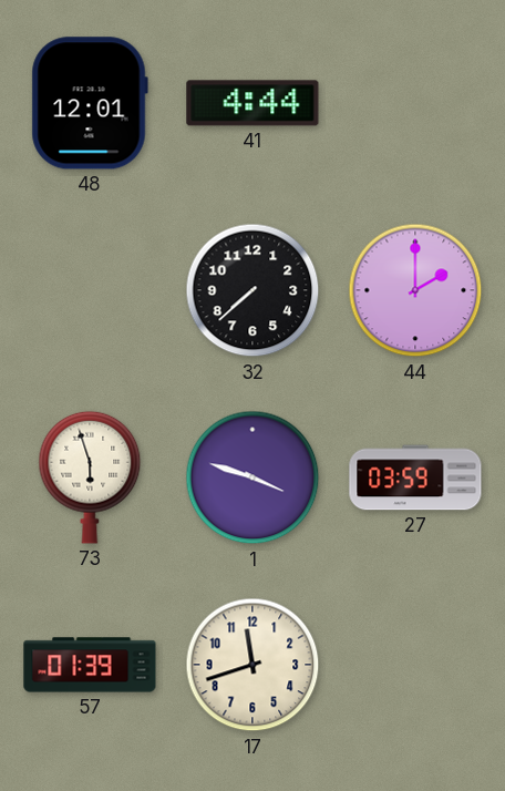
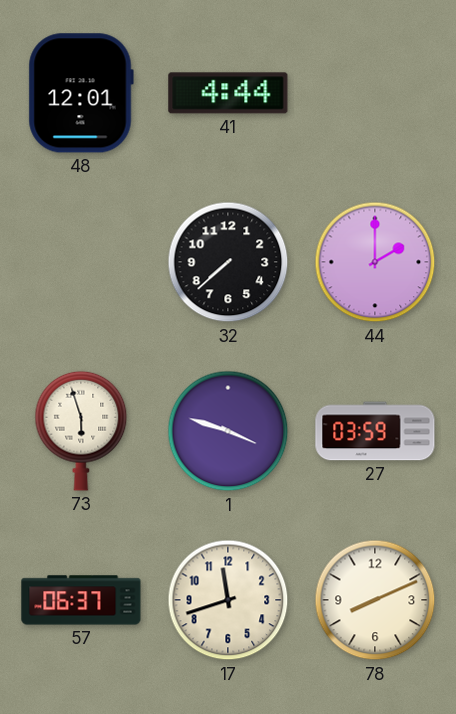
57: 01:39 -> 06:37
78: none -> 8:11
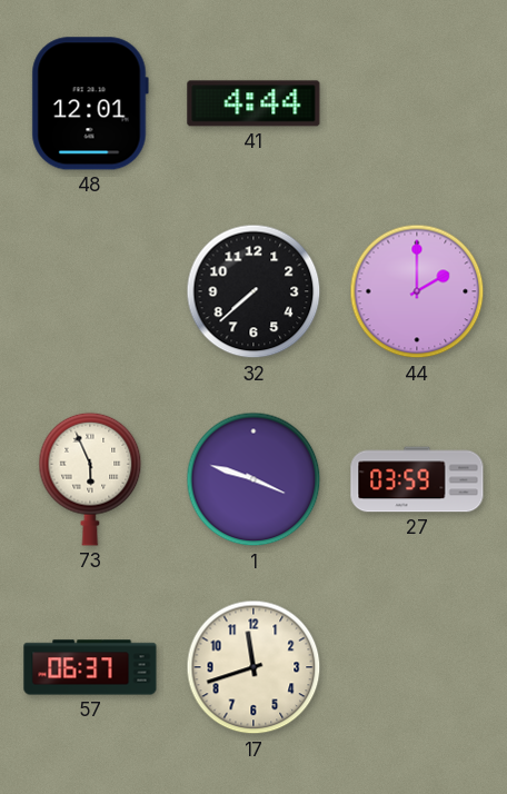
73: 5:57 -> 5:56
78: 8:11 -> none
